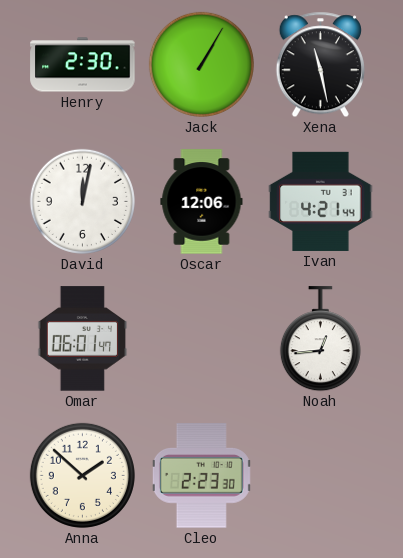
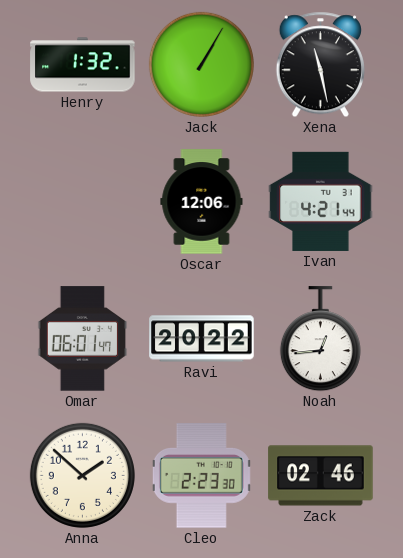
Henry: 2:30 -> 1:32
David: 12:02 -> none
Ravi: none -> 20:22
Zack: none -> 02:46
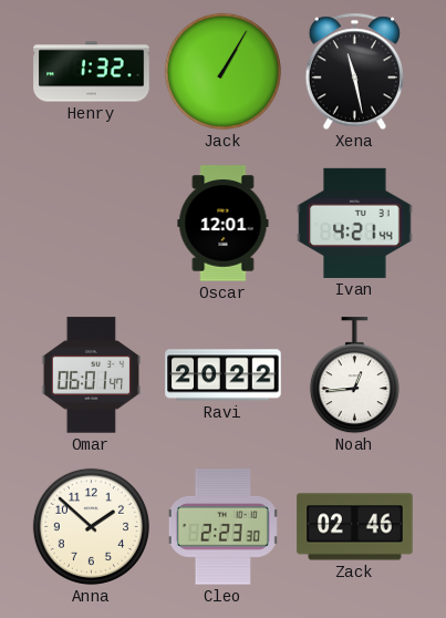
Oscar: 12:06 -> 12:01
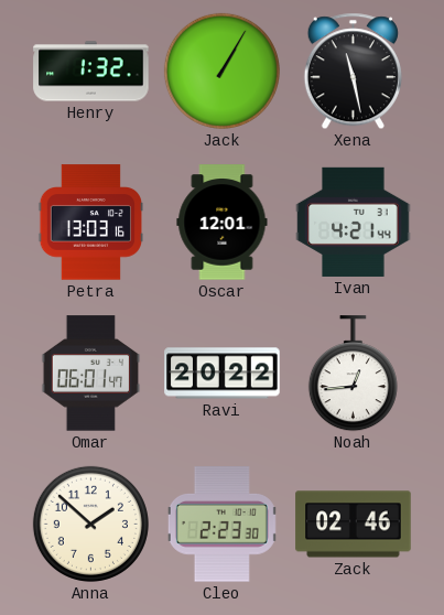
Petra: none -> 13:03
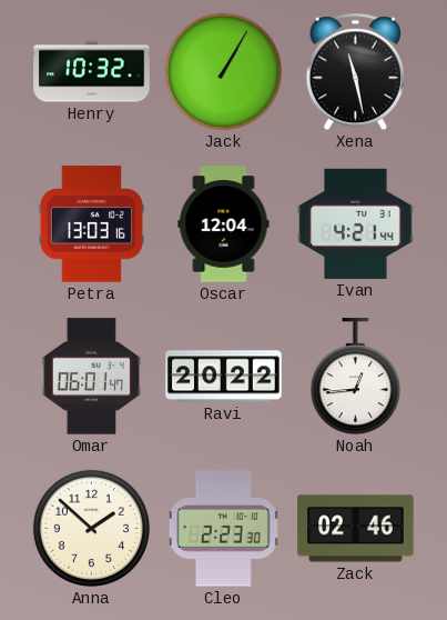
Henry: 1:32 -> 10:32
Oscar: 12:01 -> 12:04
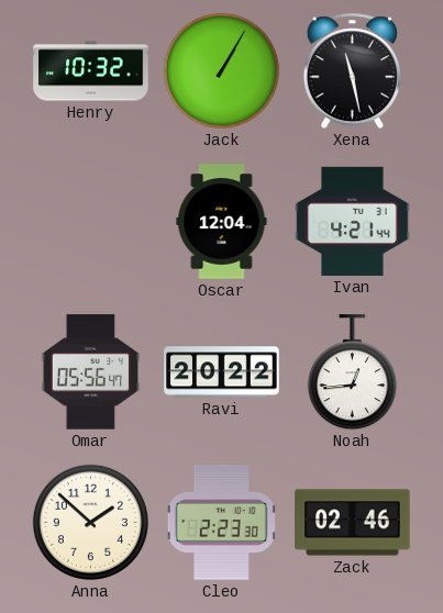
Petra: 13:03 -> none
Omar: 06:01 -> 05:56
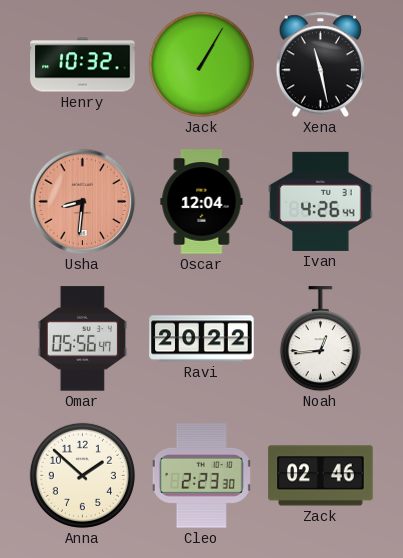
Usha: none -> 8:31
Ivan: 4:21 -> 4:26
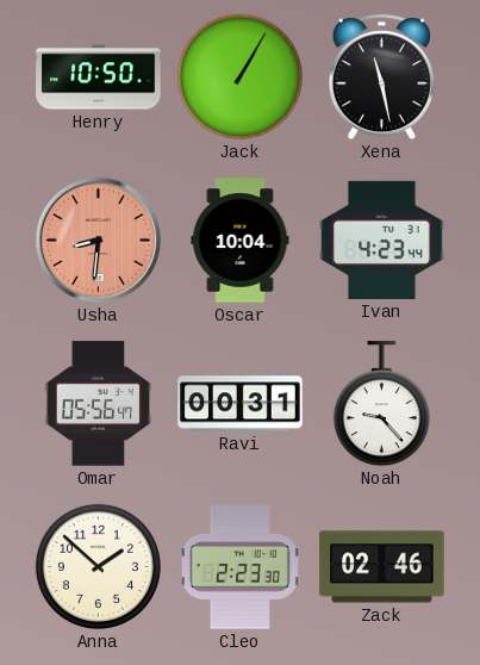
Henry: 10:32 -> 10:50
Oscar: 12:04 -> 10:04
Ivan: 4:26 -> 4:23
Ravi: 20:22 -> 00:31
Noah: 12:44 -> 9:23
